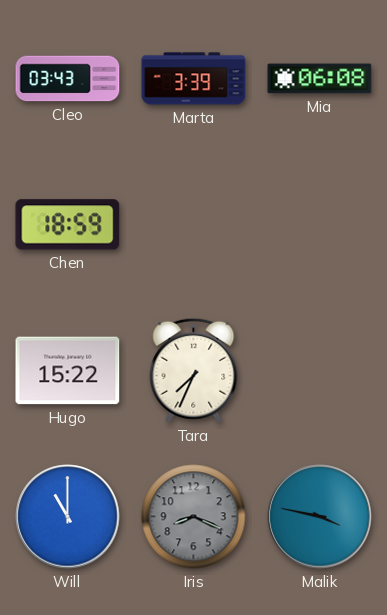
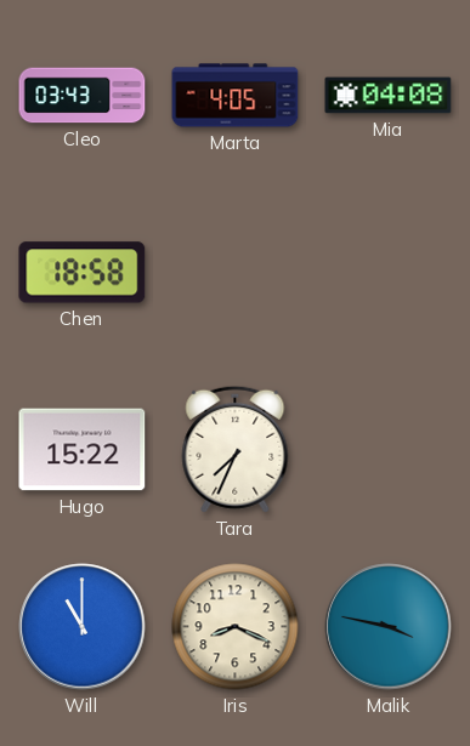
Marta: 3:39 -> 4:05
Mia: 06:08 -> 04:08
Chen: 18:59 -> 18:58
Iris dial: grey -> cream
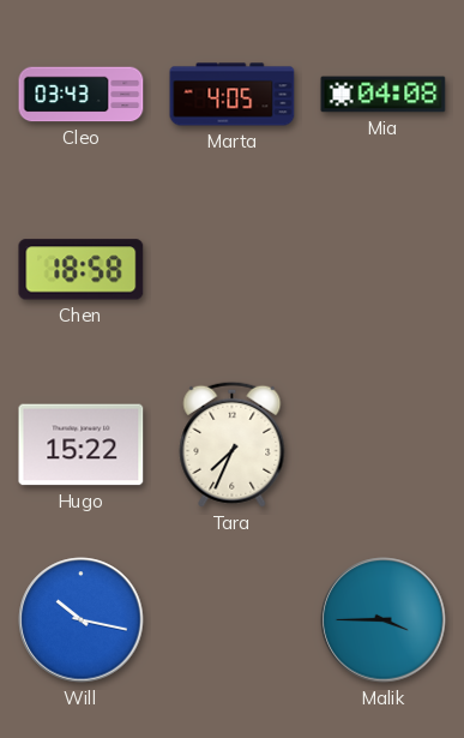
Will: 11:00 -> 10:17
Iris: 8:19 -> none
Malik: 3:47 -> 3:45
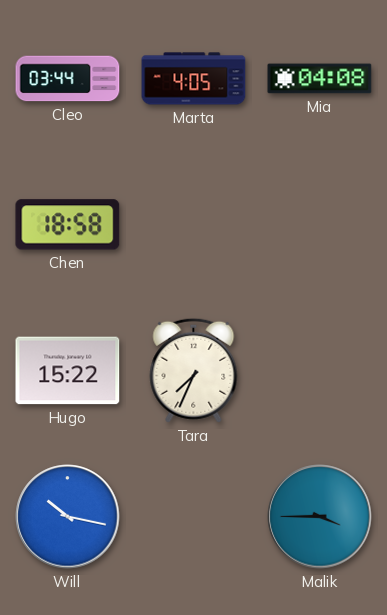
Cleo: 03:43 -> 03:44
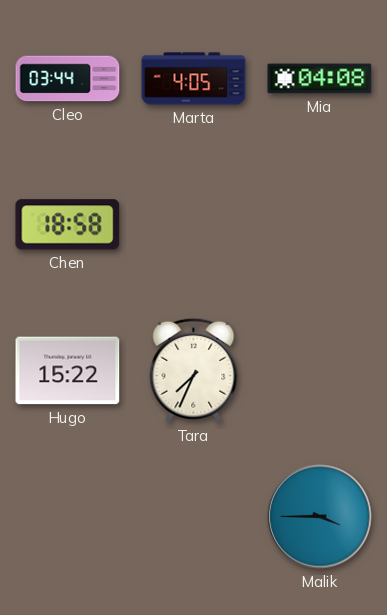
Will: 10:17 -> none
